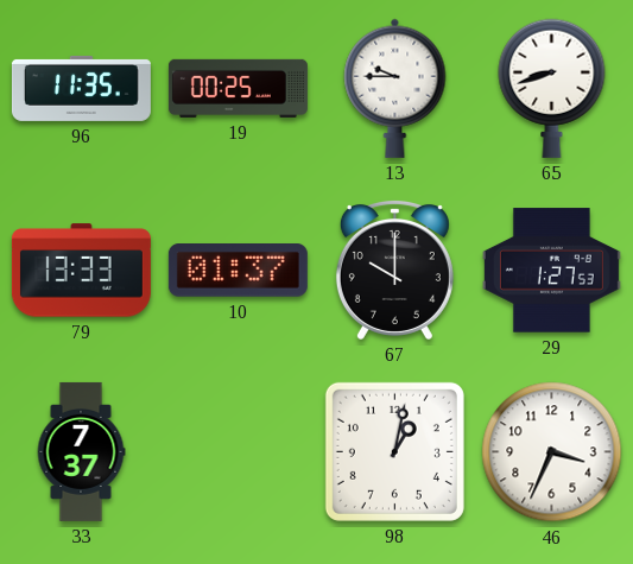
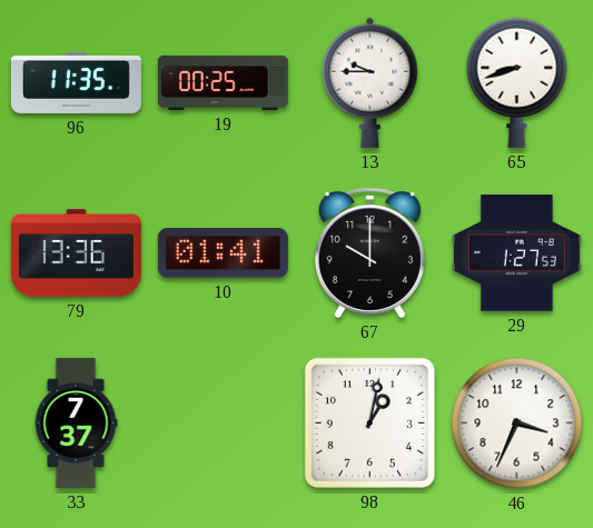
79: 13:33 -> 13:36
10: 01:37 -> 01:41
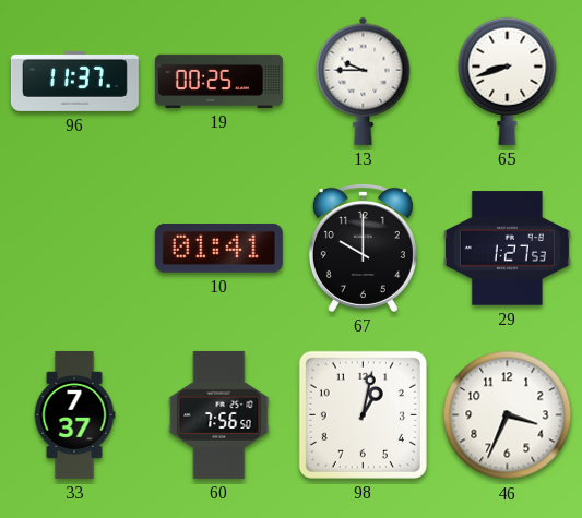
96: 11:35 -> 11:37
79: 13:36 -> none
60: none -> 7:56
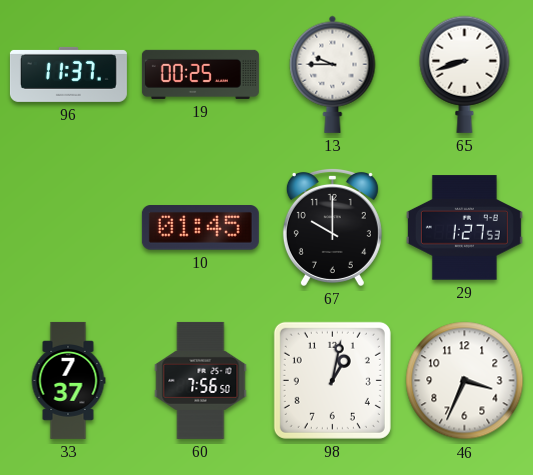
10: 01:41 -> 01:45
